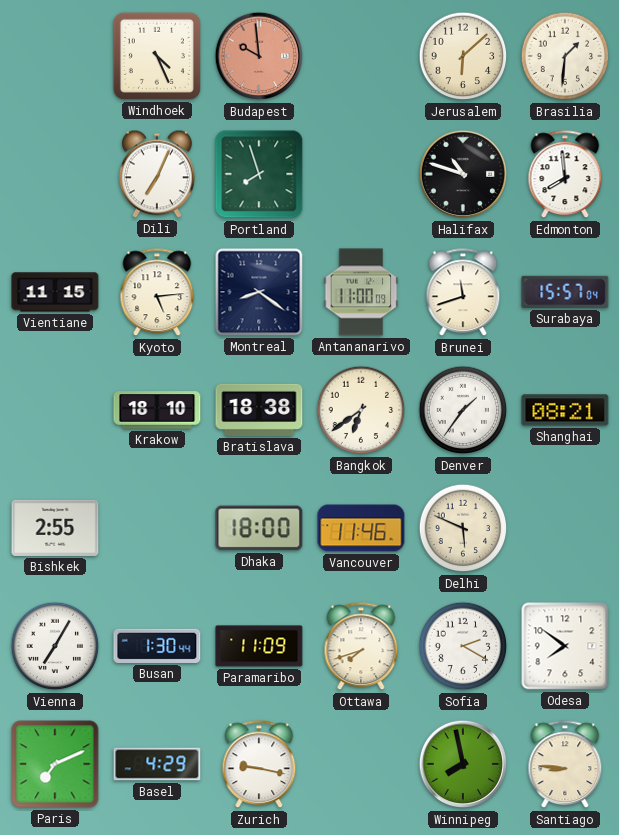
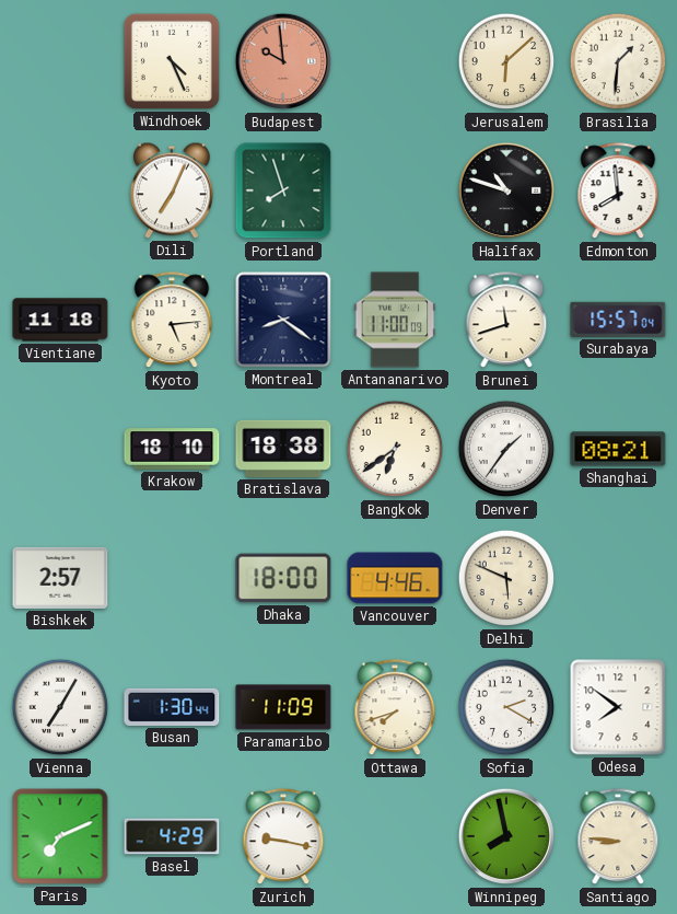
Vientiane: 11:15 -> 11:18
Bishkek: 2:55 -> 2:57
Vancouver: 11:46 -> 4:46
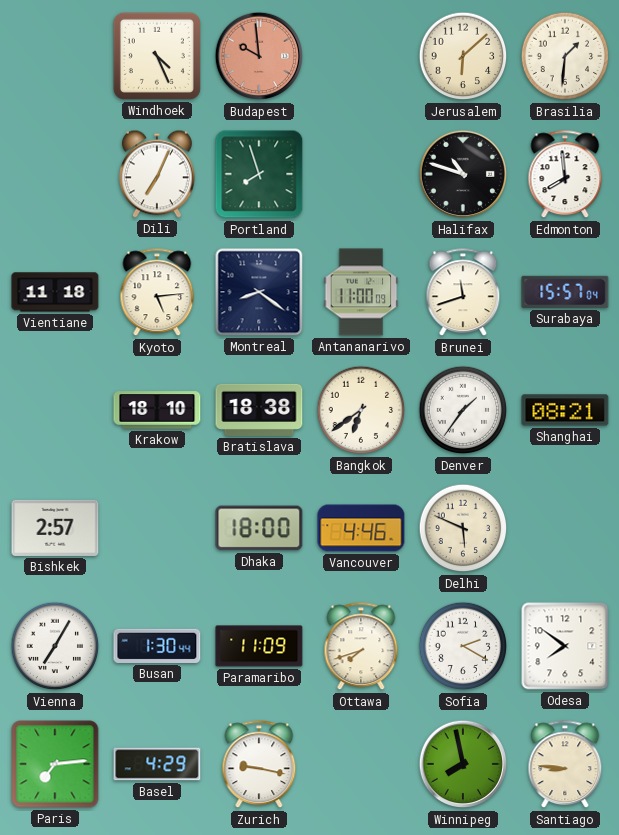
Paris: 7:11 -> 7:14
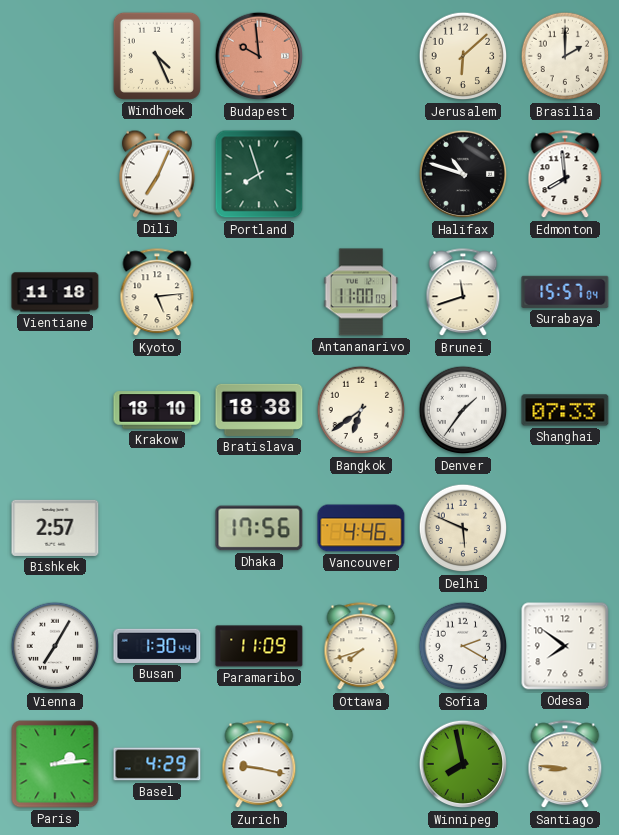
Brasilia: 1:31 -> 2:00
Montreal: 8:21 -> none
Shanghai: 08:21 -> 07:33
Dhaka: 18:00 -> 17:56
Paris: 7:14 -> 2:14
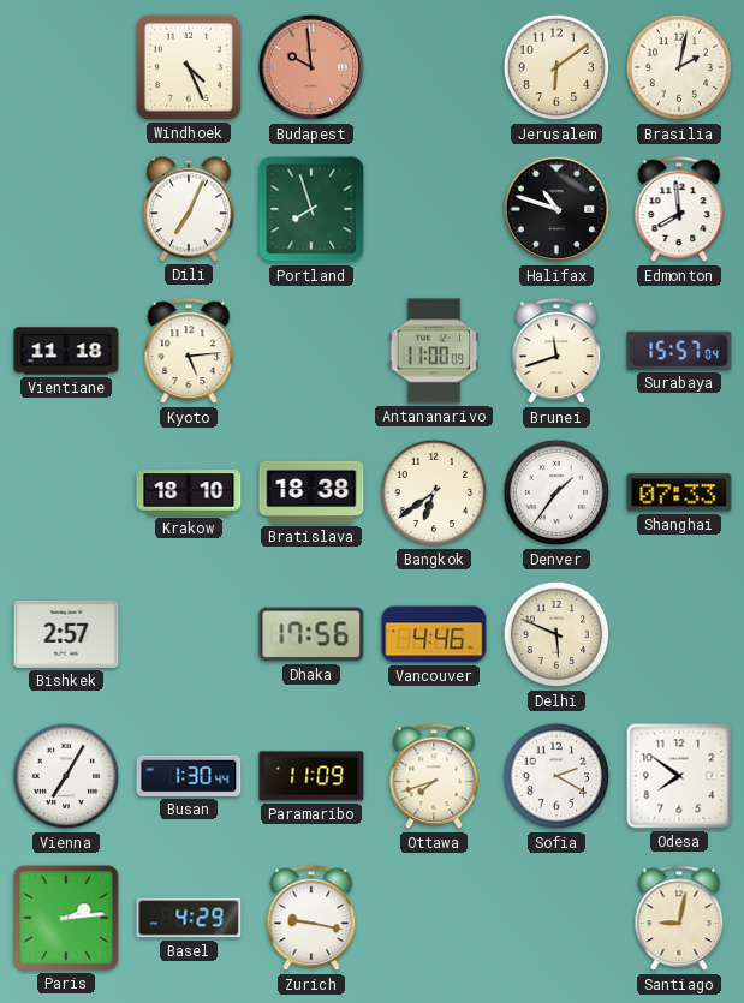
Jerusalem: 6:08 -> 6:09
Brasilia: 2:00 -> 2:02
Winnipeg: 7:58 -> none
Santiago: 8:46 -> 9:02
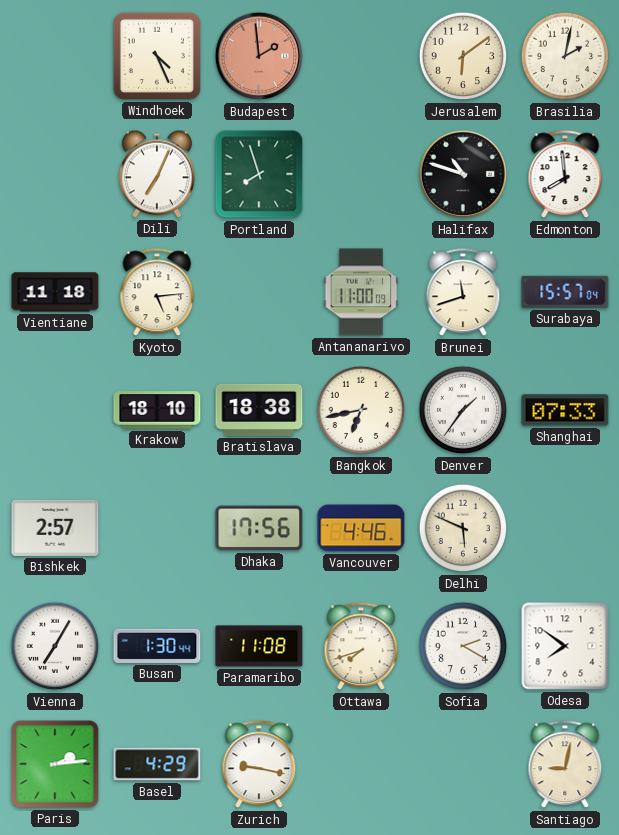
Budapest: 9:59 -> 1:59
Bangkok: 6:39 -> 6:43
Paramaribo: 11:09 -> 11:08
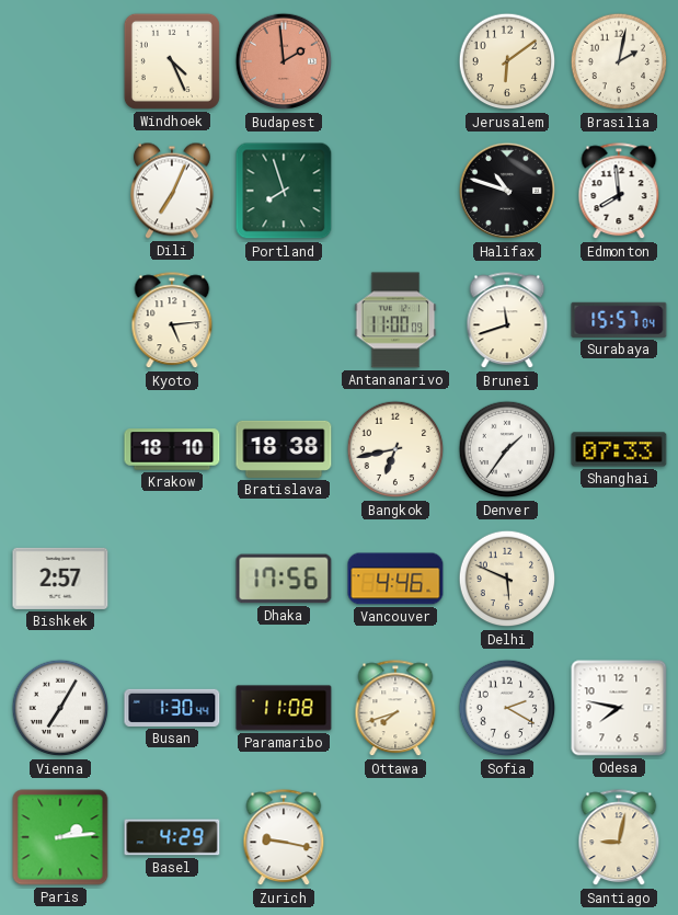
Vientiane: 11:18 -> none
Odesa: 7:51 -> 7:47
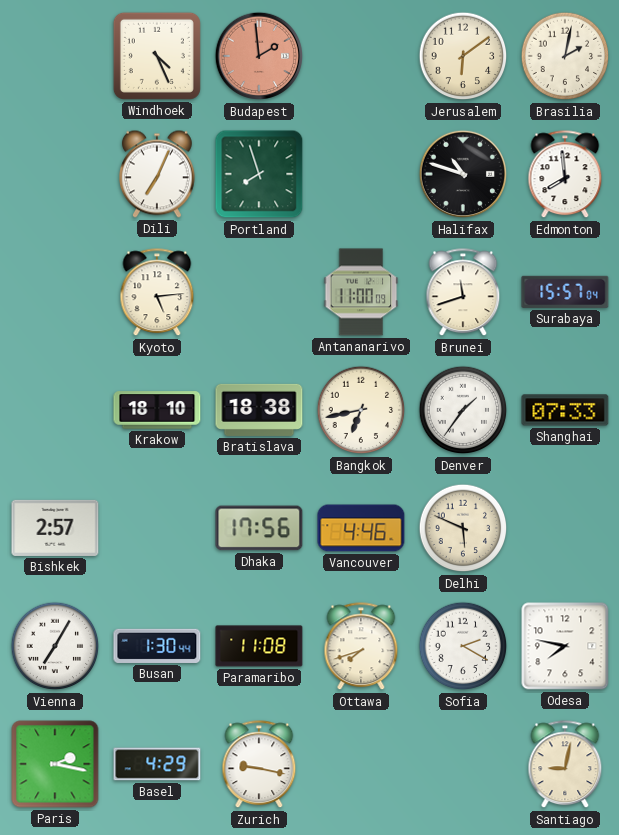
Paris: 2:14 -> 2:17
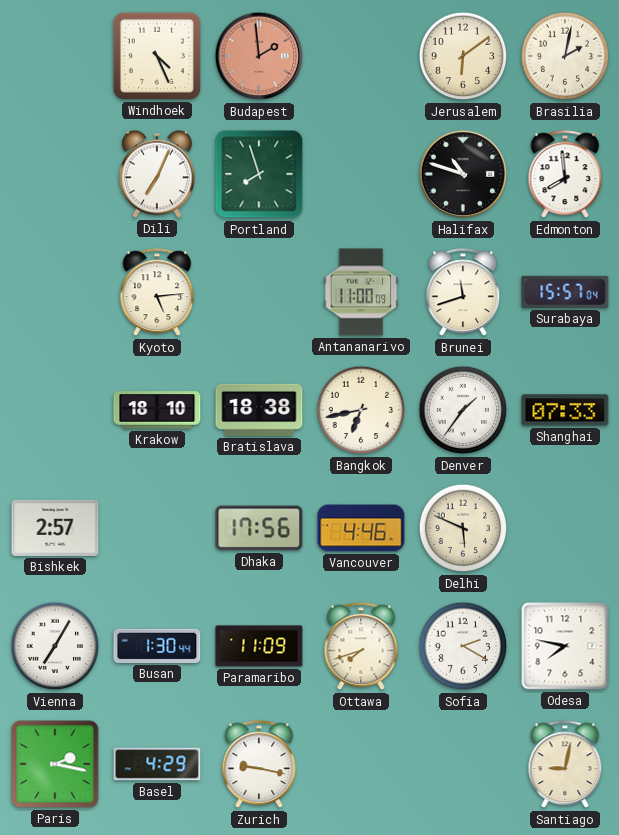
Paramaribo: 11:08 -> 11:09
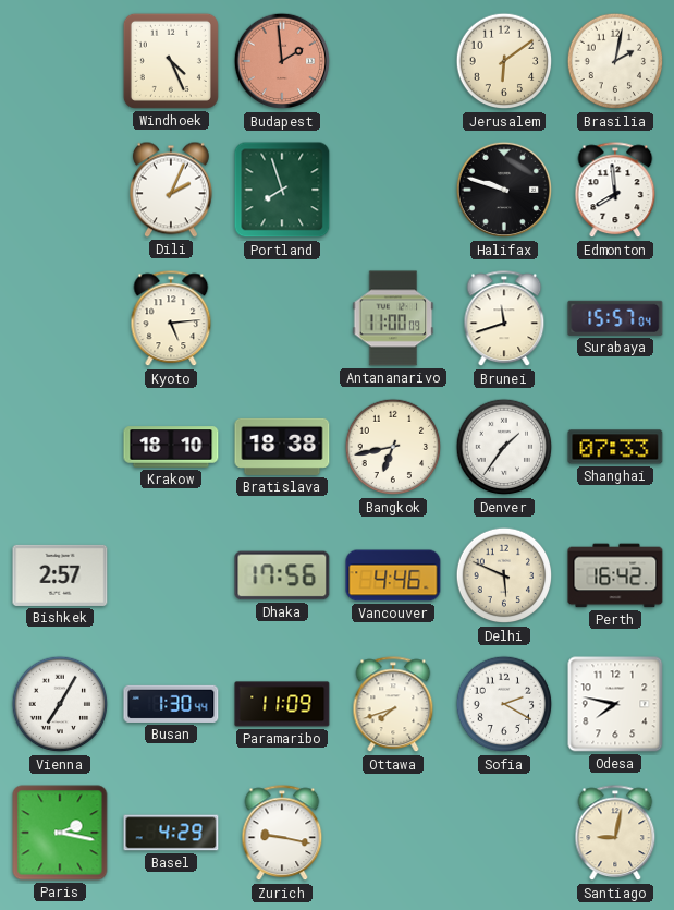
Dili: 7:04 -> 2:04
Halifax: 10:48 -> 9:48
Perth: none -> 16:42
